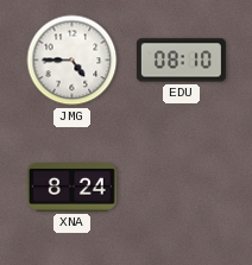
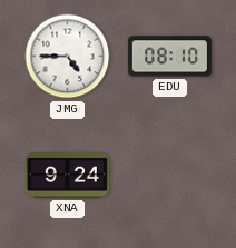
XNA: 8:24 -> 9:24
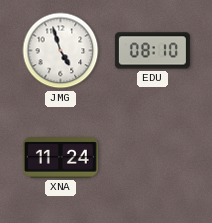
JMG: 4:45 -> 4:57
XNA: 9:24 -> 11:24
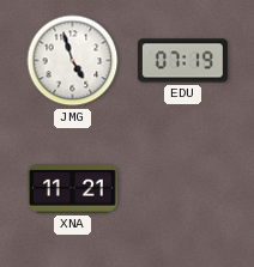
EDU: 08:10 -> 07:19
XNA: 11:24 -> 11:21
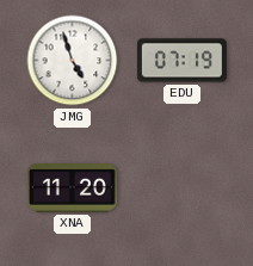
XNA: 11:21 -> 11:20
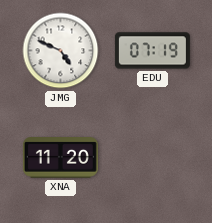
JMG: 4:57 -> 4:49
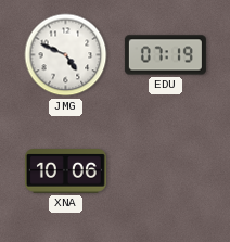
XNA: 11:20 -> 10:06
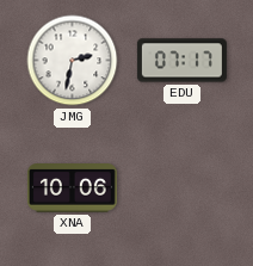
JMG: 4:49 -> 2:32
EDU: 07:19 -> 07:17
